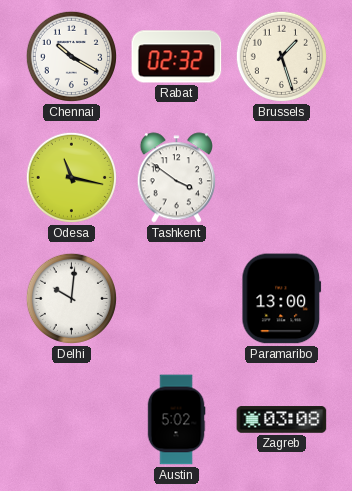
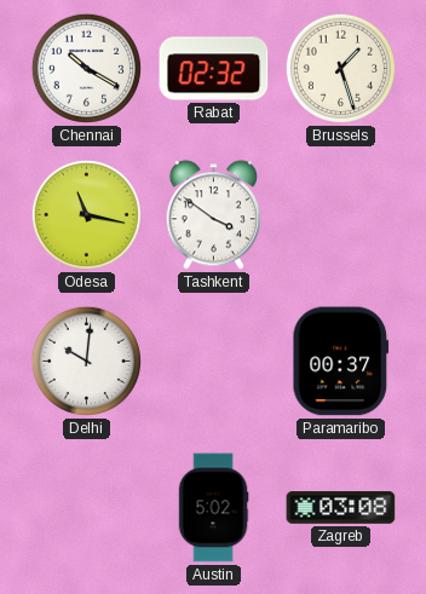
Paramaribo: 13:00 -> 00:37
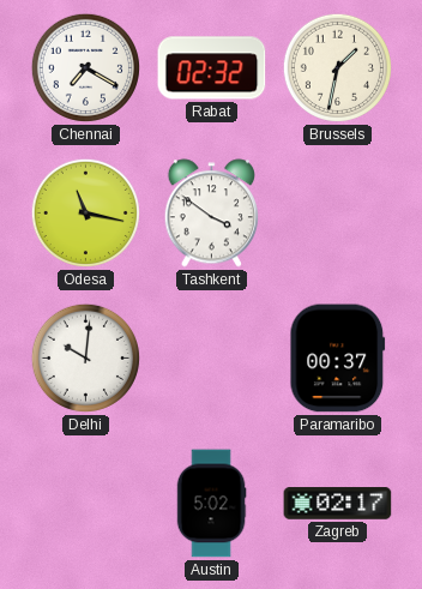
Chennai: 10:20 -> 7:20
Brussels: 1:27 -> 1:32
Zagreb: 03:08 -> 02:17
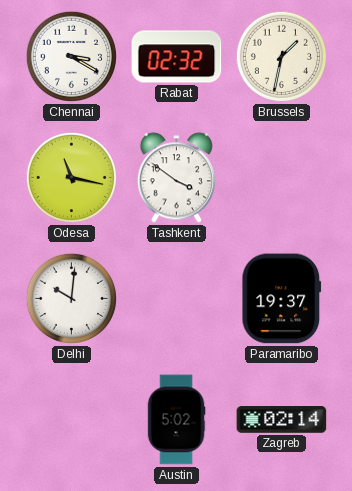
Chennai: 7:20 -> 3:20
Paramaribo: 00:37 -> 19:37
Zagreb: 02:17 -> 02:14
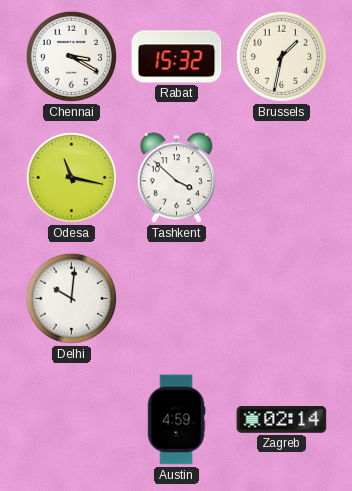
Rabat: 02:32 -> 15:32
Tashkent: 3:51 -> 3:52
Paramaribo: 19:37 -> none
Austin: 5:02 -> 4:59
